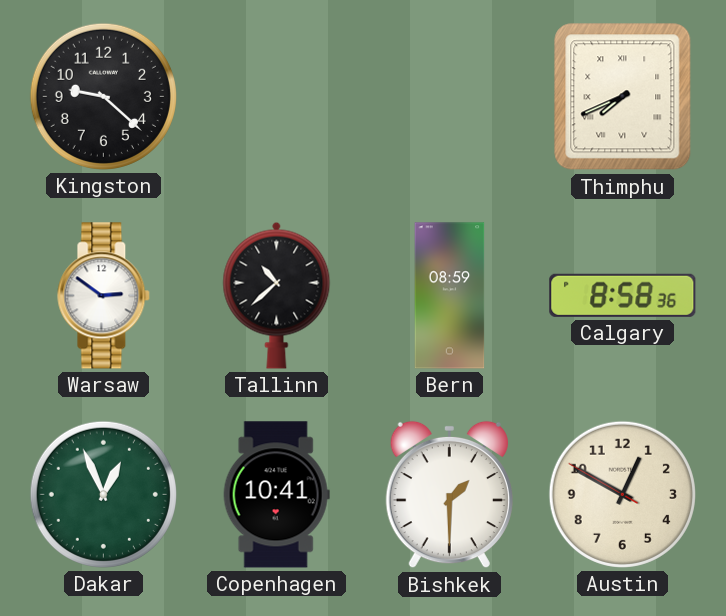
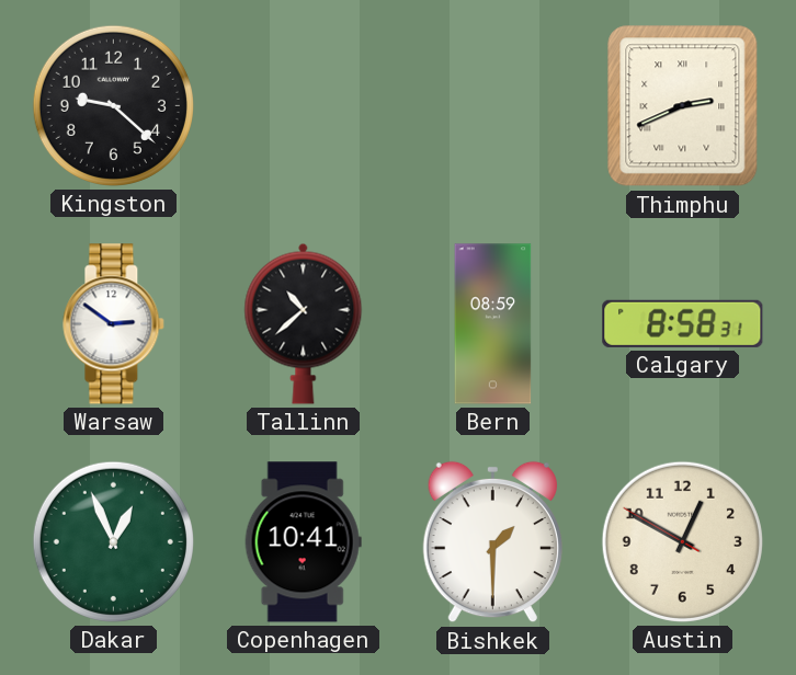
Thimphu: 7:41 -> 2:41
Calgary: 8:58:36 -> 8:58:31
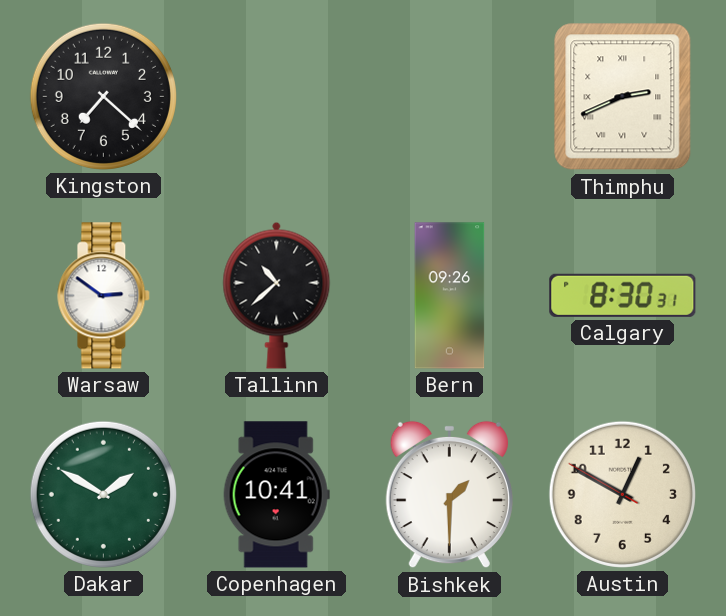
Kingston: 9:22 -> 7:22
Bern: 08:59 -> 09:26
Calgary: 8:58 -> 8:30
Dakar: 12:56 -> 1:50
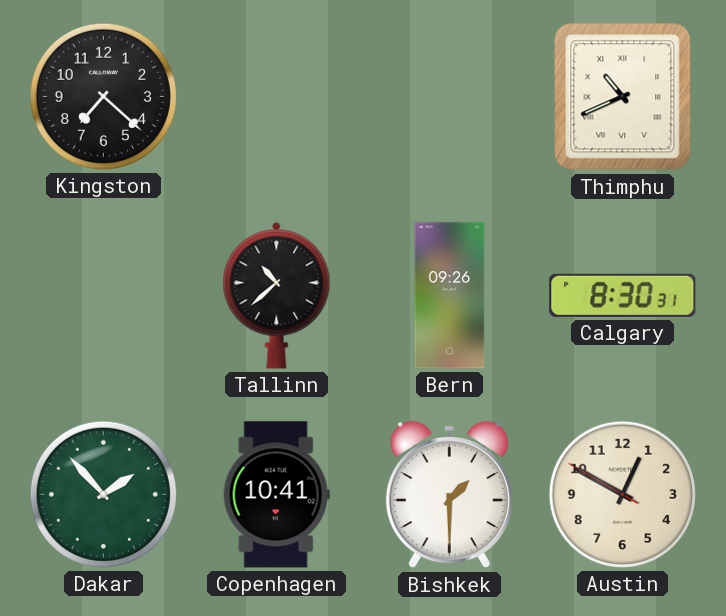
Thimphu: 2:41 -> 10:41
Warsaw: 2:51 -> none
Dakar: 1:50 -> 1:53
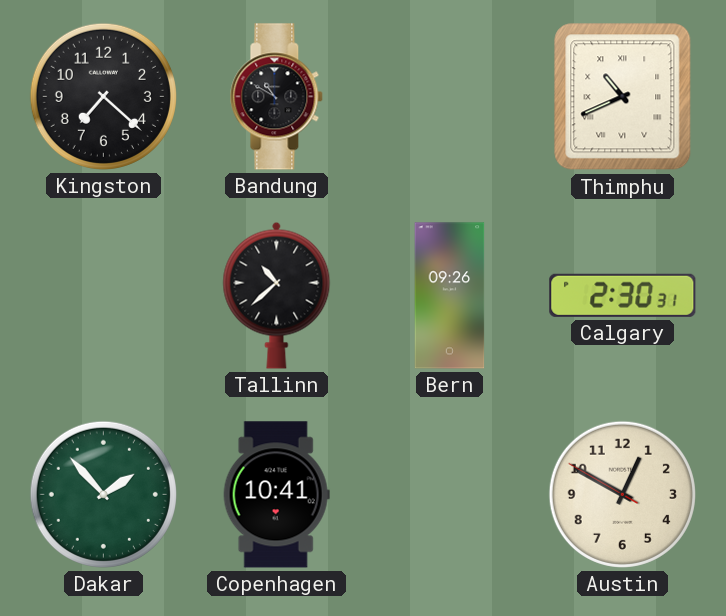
Bandung: none -> 10:50
Calgary: 8:30 -> 2:30
Bishkek: 1:30 -> none
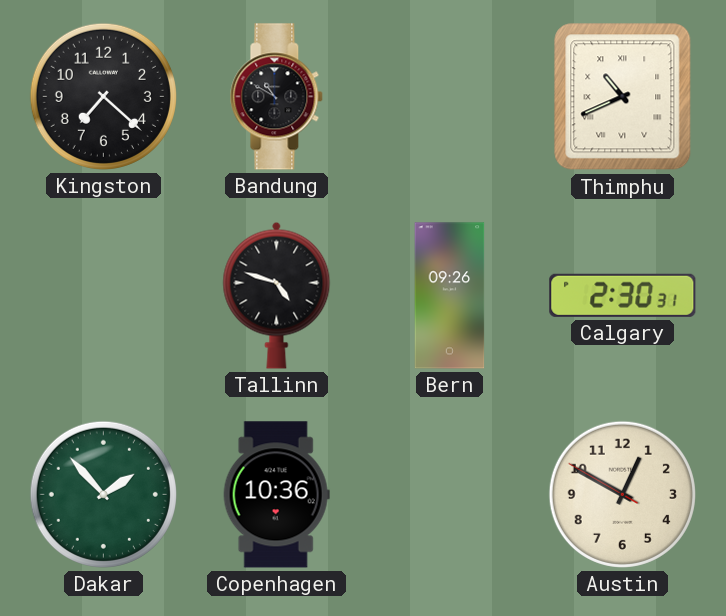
Tallinn: 10:38 -> 4:48
Copenhagen: 10:41 -> 10:36
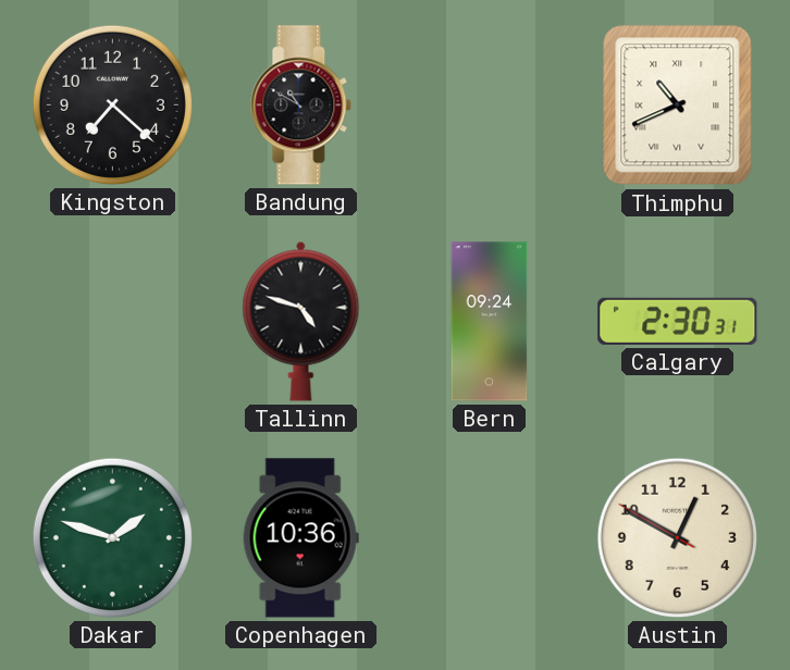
Bern: 09:26 -> 09:24
Dakar: 1:53 -> 1:48
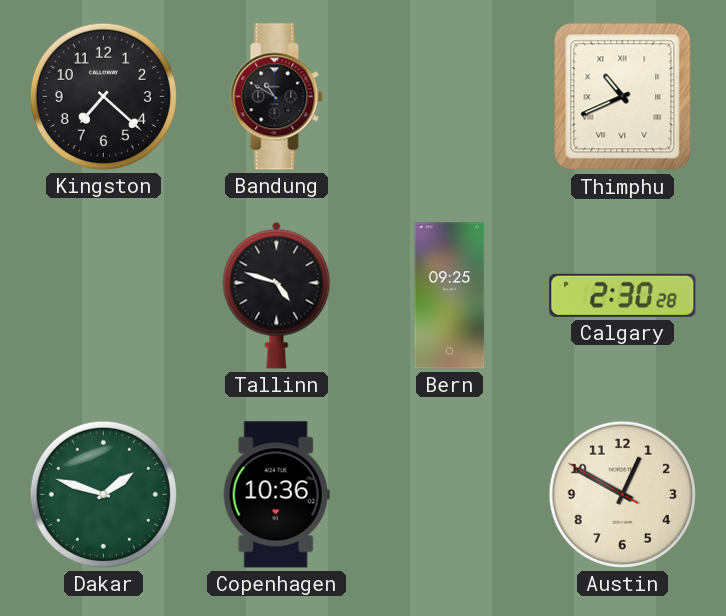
Bern: 09:24 -> 09:25
Calgary: 2:30:31 -> 2:30:28
